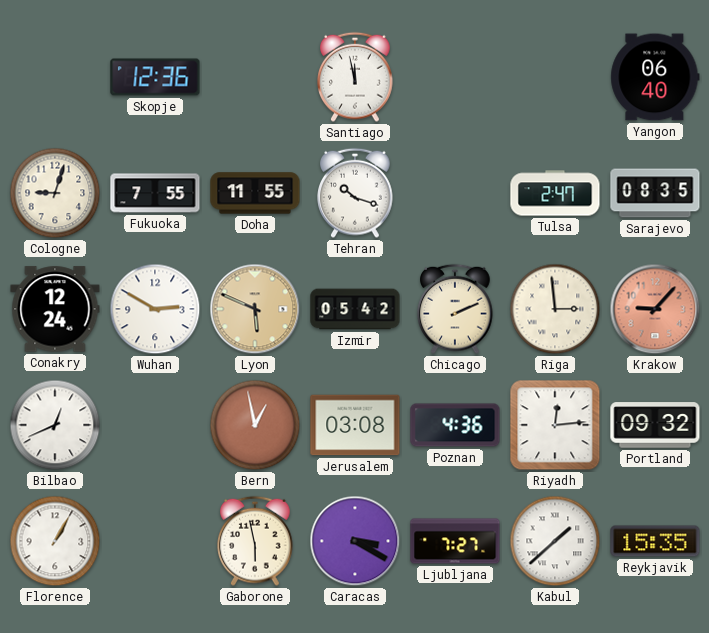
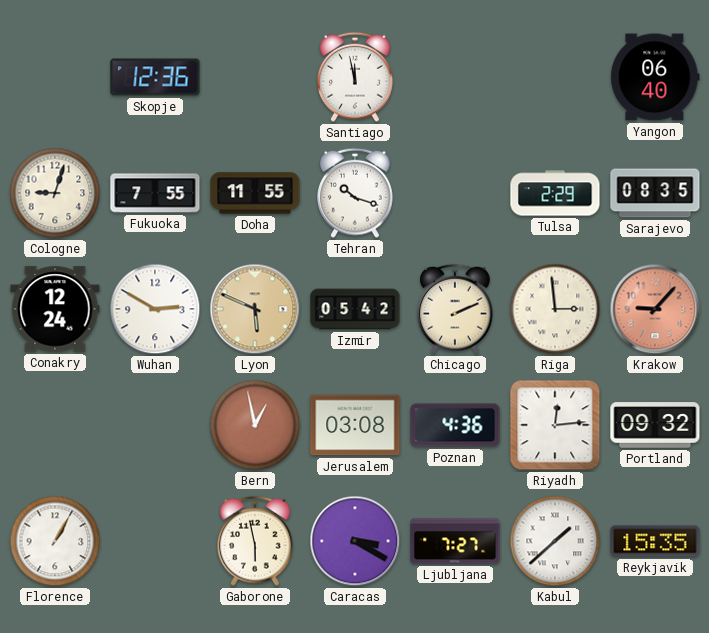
Tulsa: 2:47 -> 2:29
Bilbao: 12:41 -> none
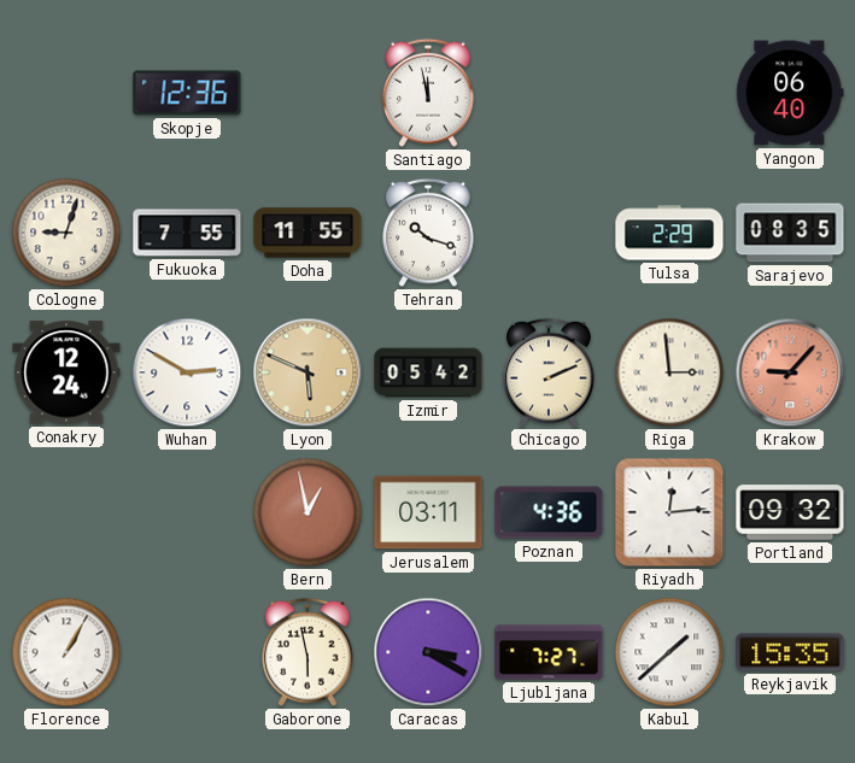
Jerusalem: 03:08 -> 03:11
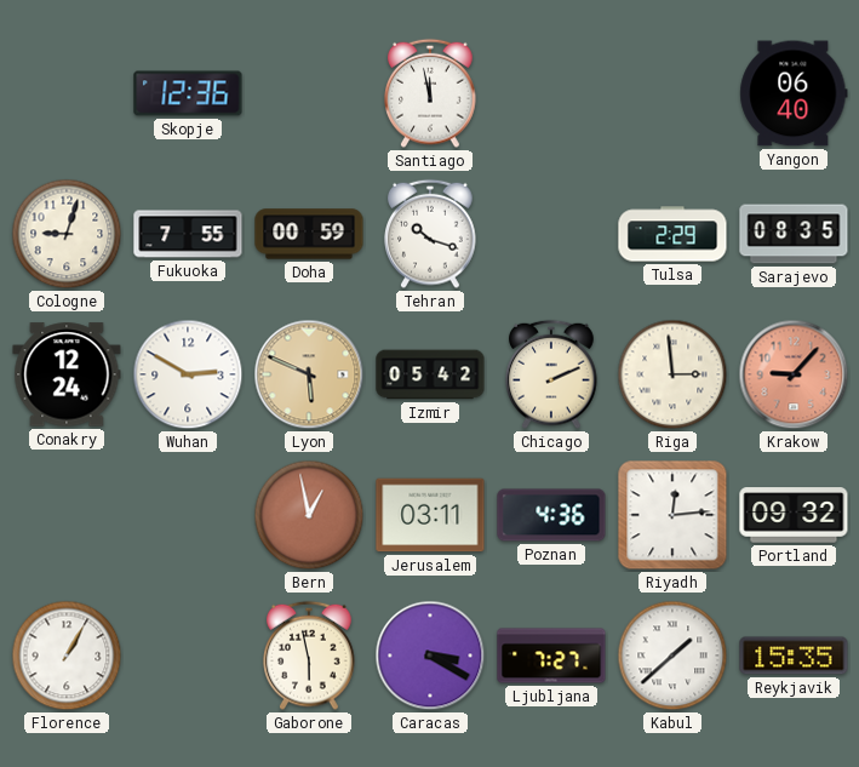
Doha: 11:55 -> 00:59
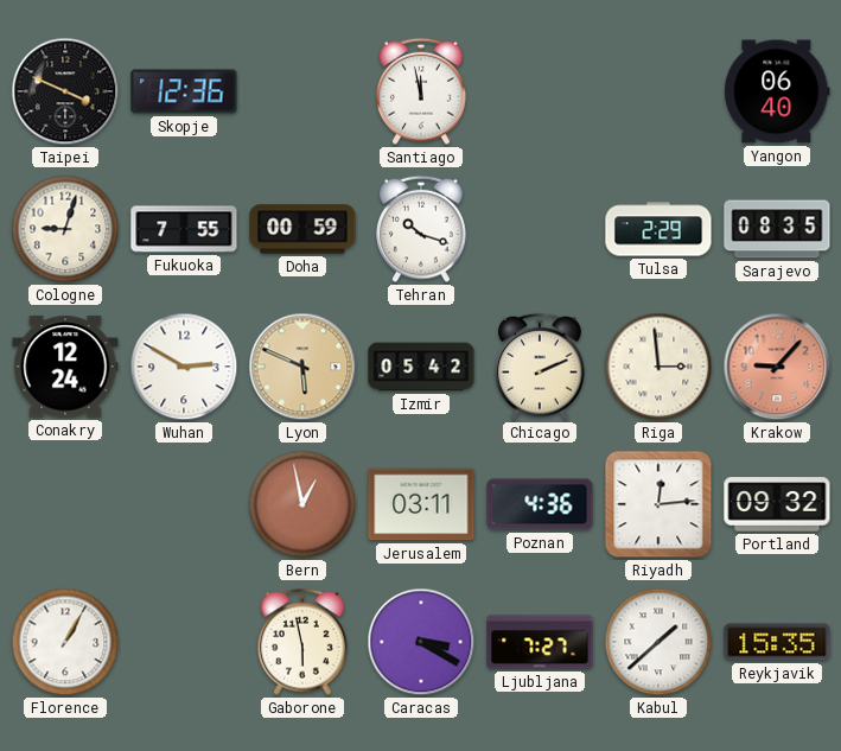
Taipei: none -> 3:49
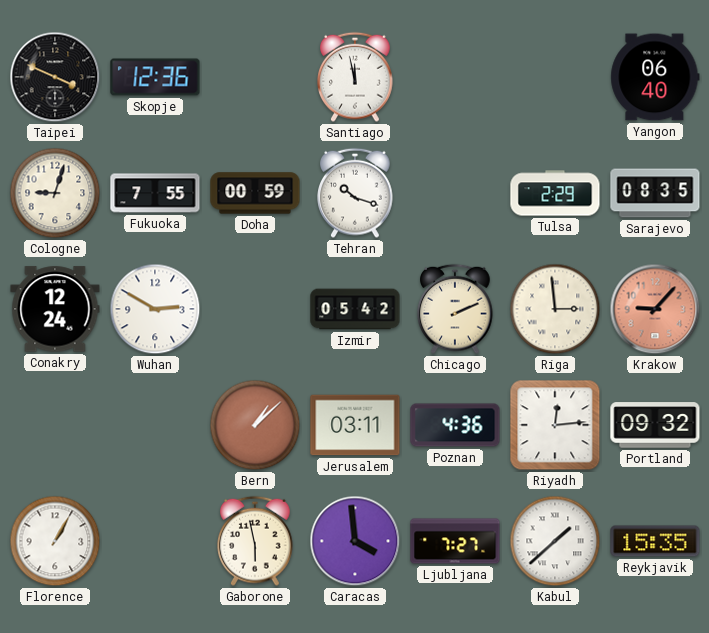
Lyon: 5:49 -> none
Bern: 12:58 -> 1:08
Caracas: 3:20 -> 3:59
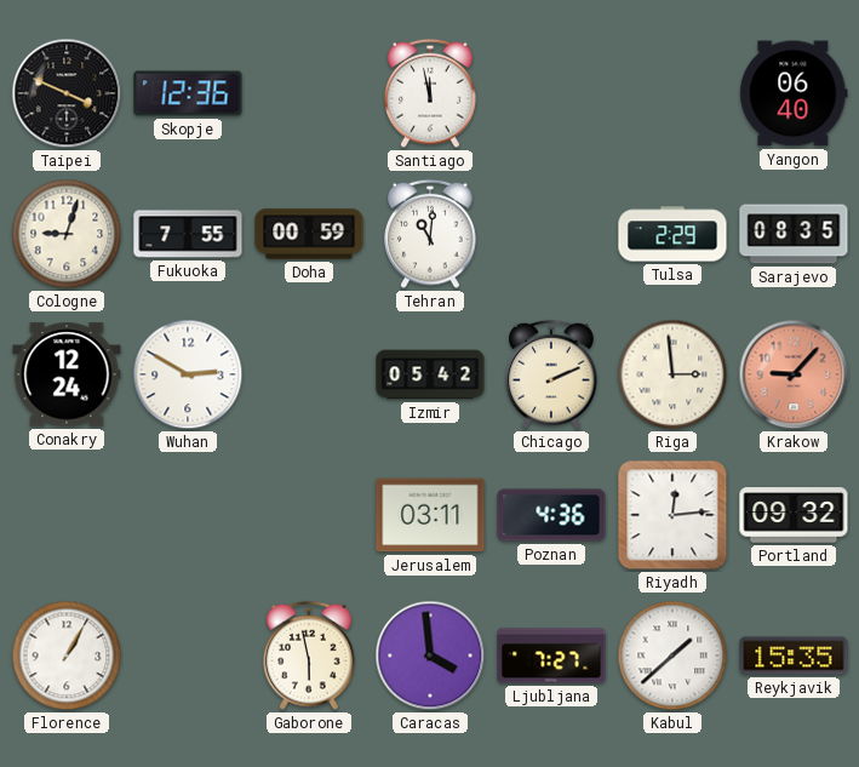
Tehran: 10:18 -> 11:01
Bern: 1:08 -> none
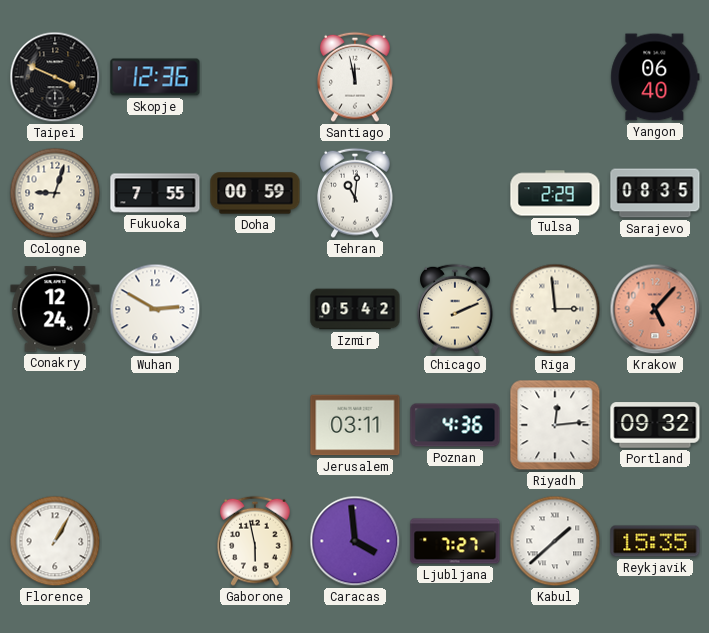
Krakow: 9:07 -> 5:07
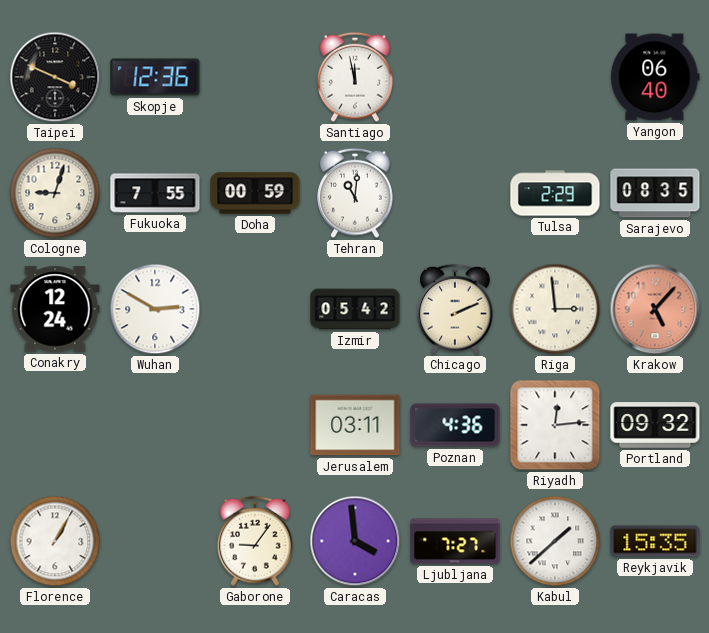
Gaborone: 5:58 -> 9:06
